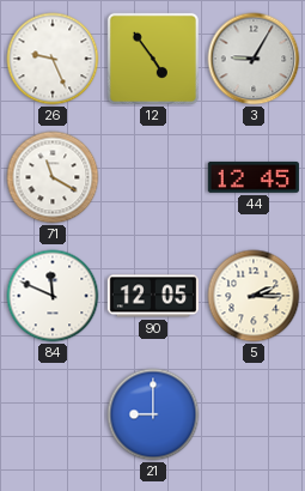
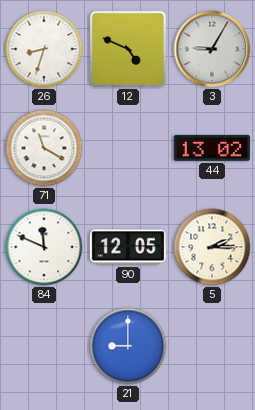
26: 9:26 -> 8:33
12: 4:54 -> 4:49
44: 12:45 -> 13:02
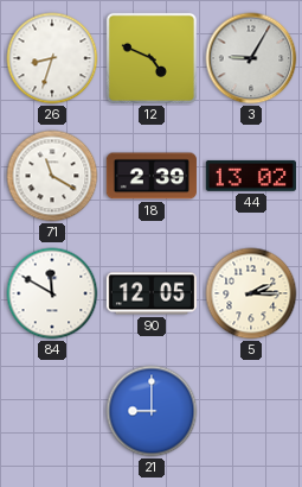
18: none -> 2:39
84: 11:49 -> 11:50
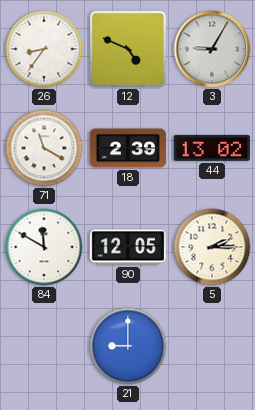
26: 8:33 -> 8:36
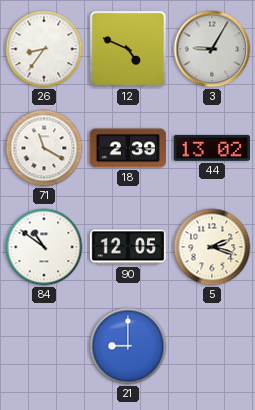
84: 11:50 -> 10:51
5: 2:15 -> 2:18
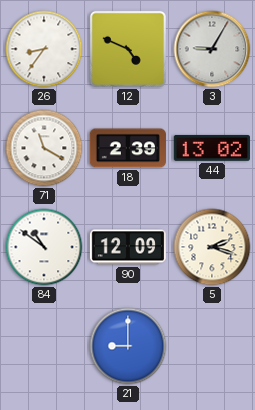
90: 12:05 -> 12:09
